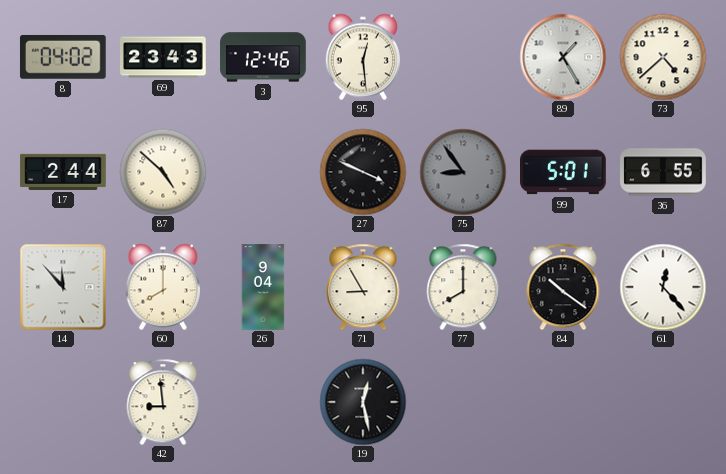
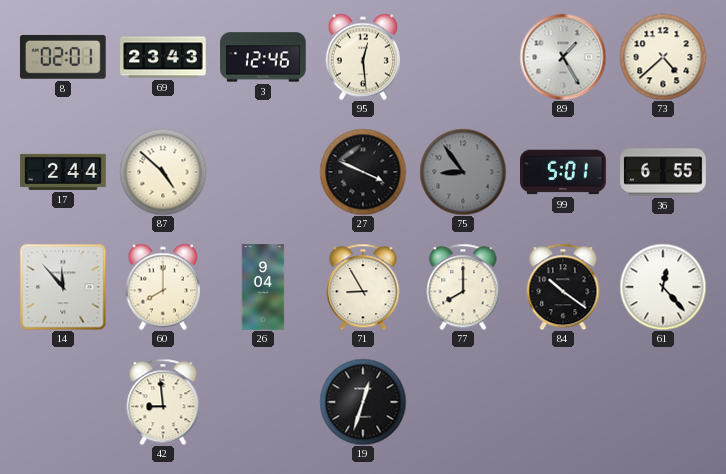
8: 04:02 -> 02:01
19: 12:28 -> 12:33
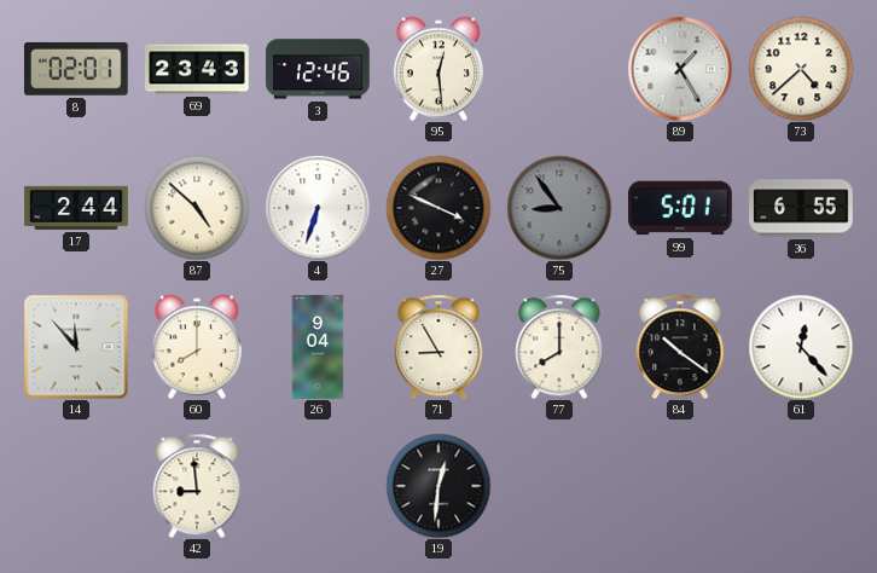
4: none -> 6:33
19: 12:33 -> 12:31
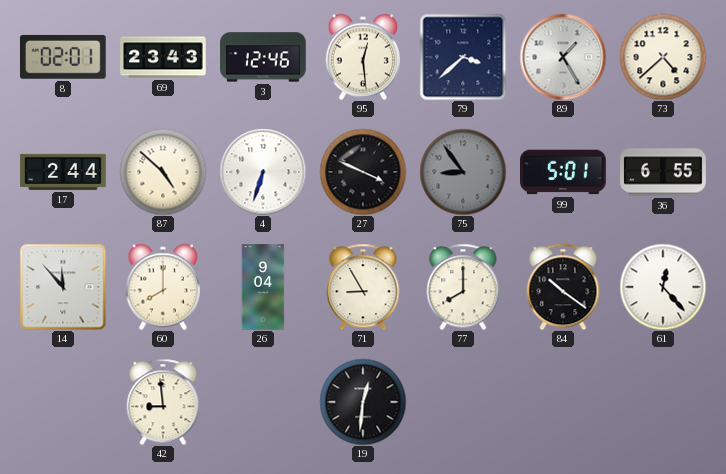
79: none -> 3:38
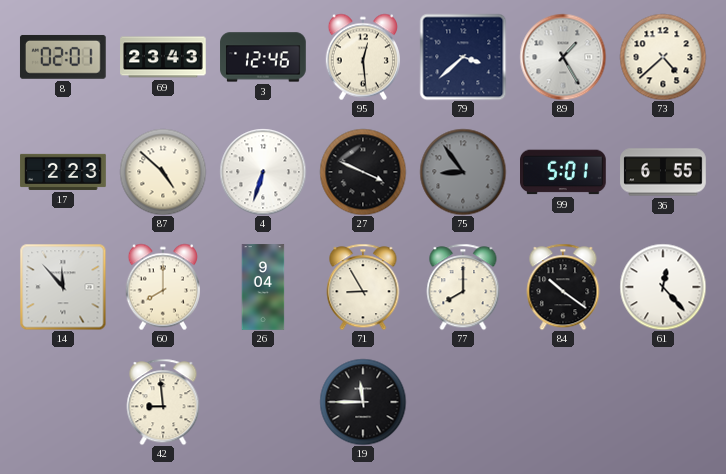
17: 2:44 -> 2:23
19: 12:31 -> 11:45
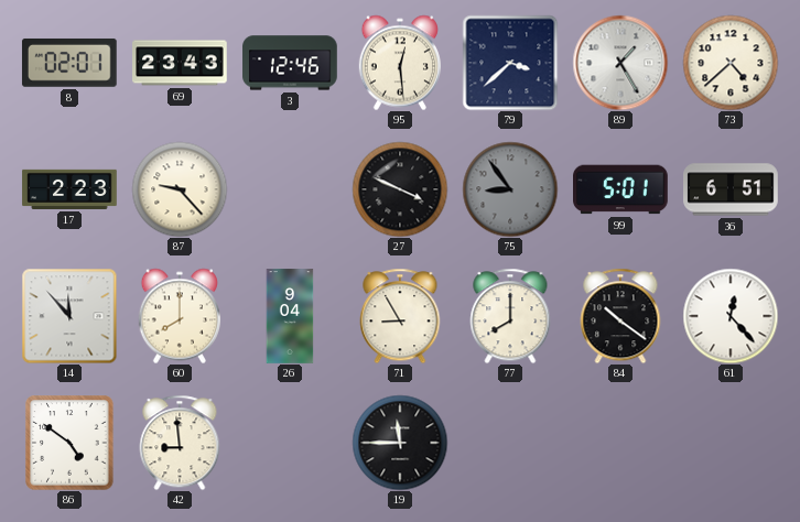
87: 4:52 -> 9:23
4: 6:33 -> none
36: 6:55 -> 6:51
86: none -> 4:51
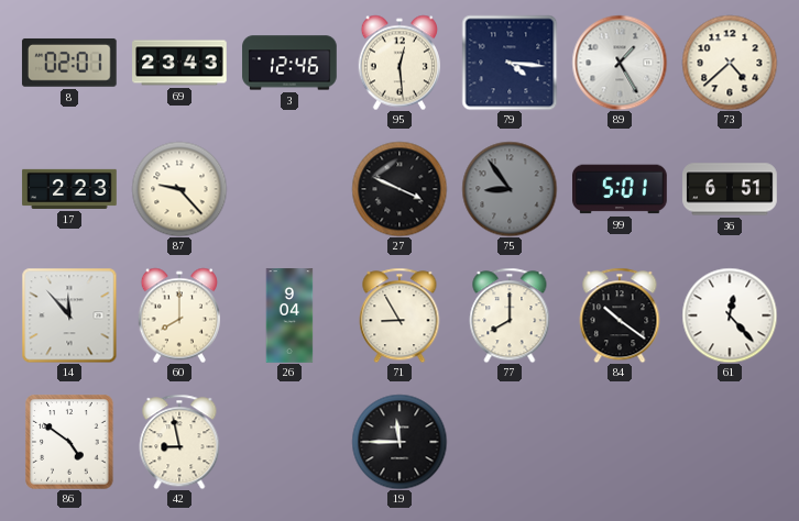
79: 3:38 -> 4:16
42: 8:59 -> 8:58
